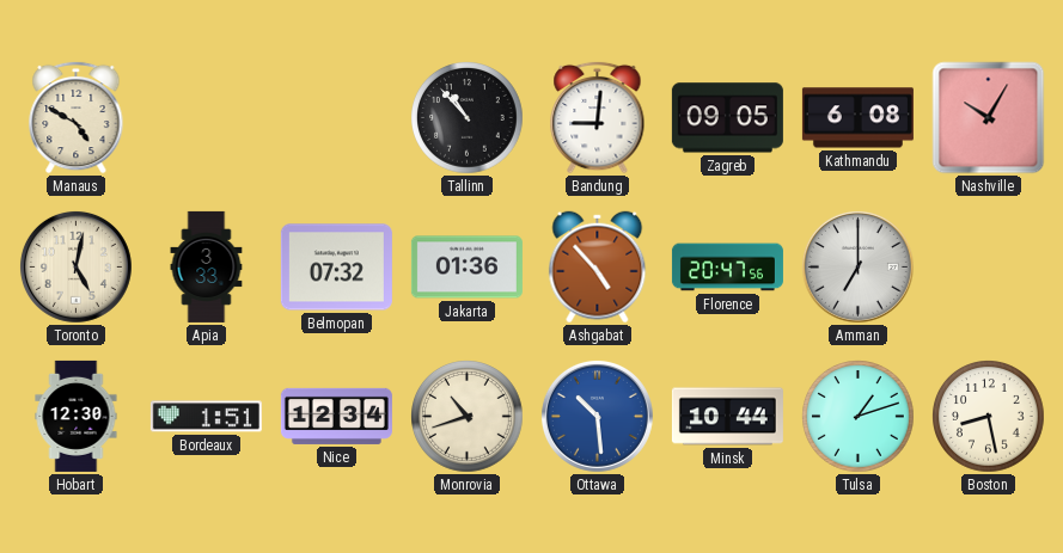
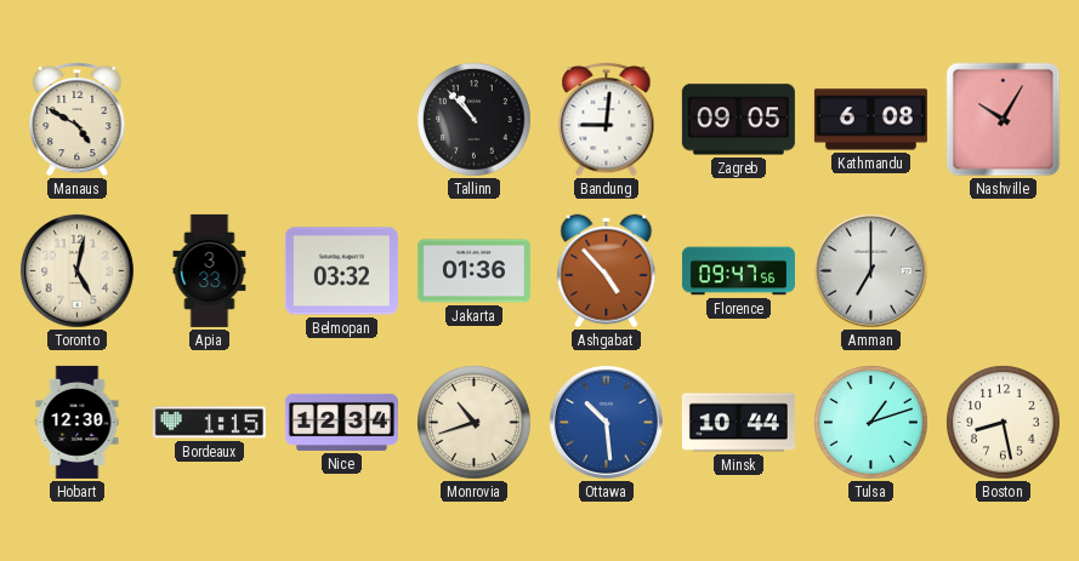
Belmopan: 07:32 -> 03:32
Florence: 20:47 -> 09:47
Bordeaux: 1:51 -> 1:15
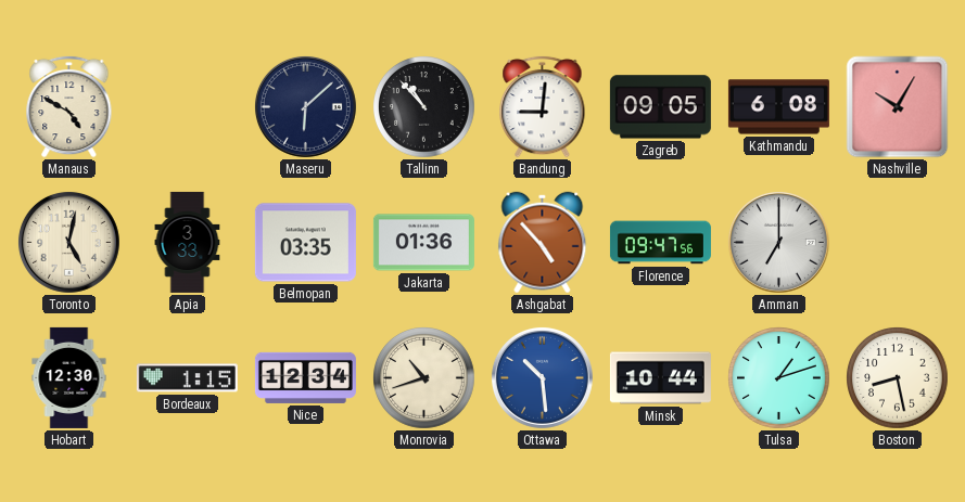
Maseru: none -> 6:08
Belmopan: 03:32 -> 03:35
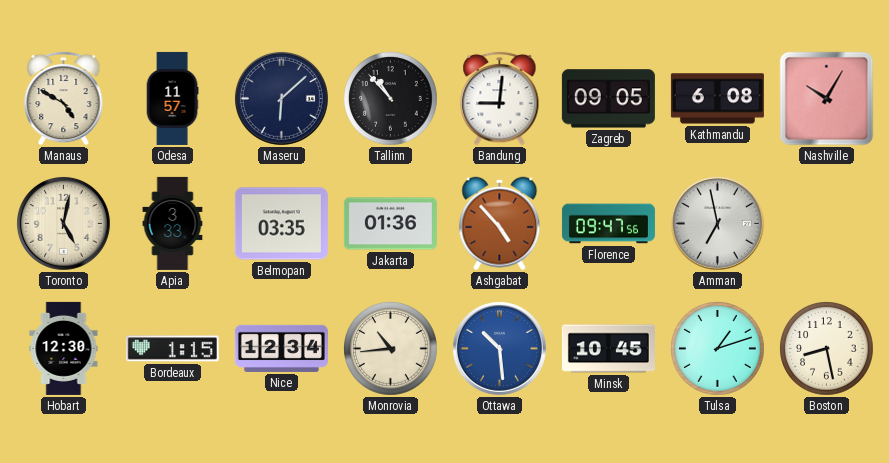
Odesa: none -> 11:57
Amman: 7:00 -> 6:58
Monrovia: 10:42 -> 10:44
Minsk: 10:44 -> 10:45
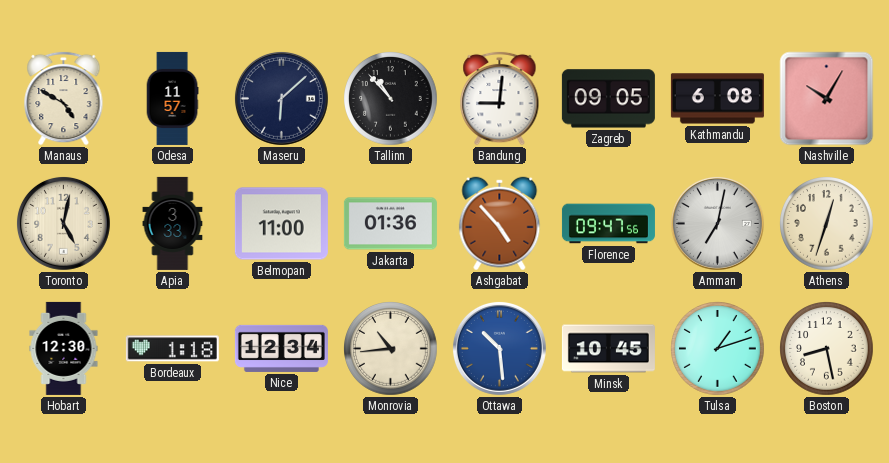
Belmopan: 03:35 -> 11:00
Amman: 6:58 -> 7:02
Athens: none -> 12:33
Bordeaux: 1:15 -> 1:18
